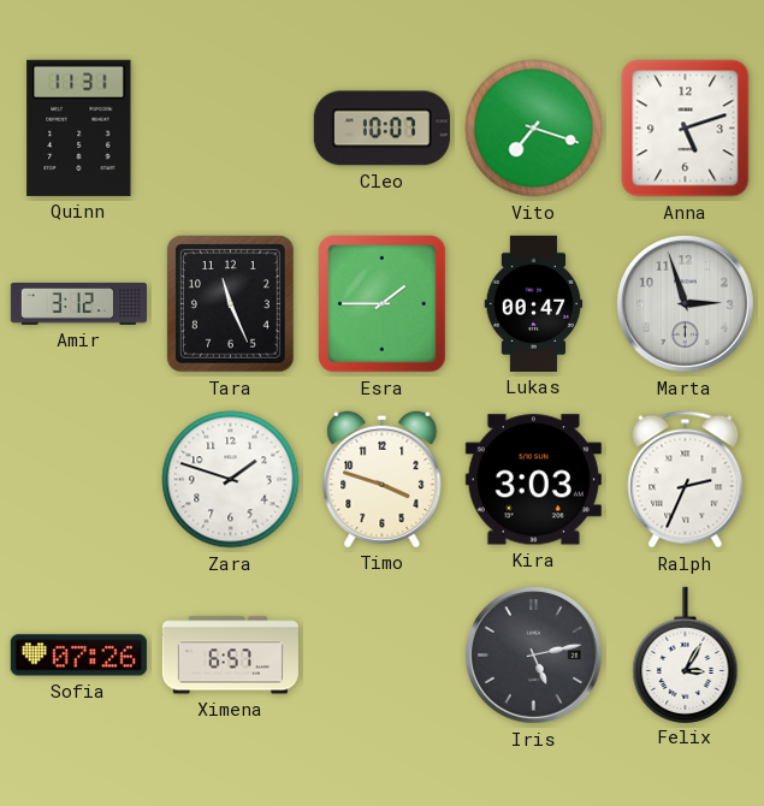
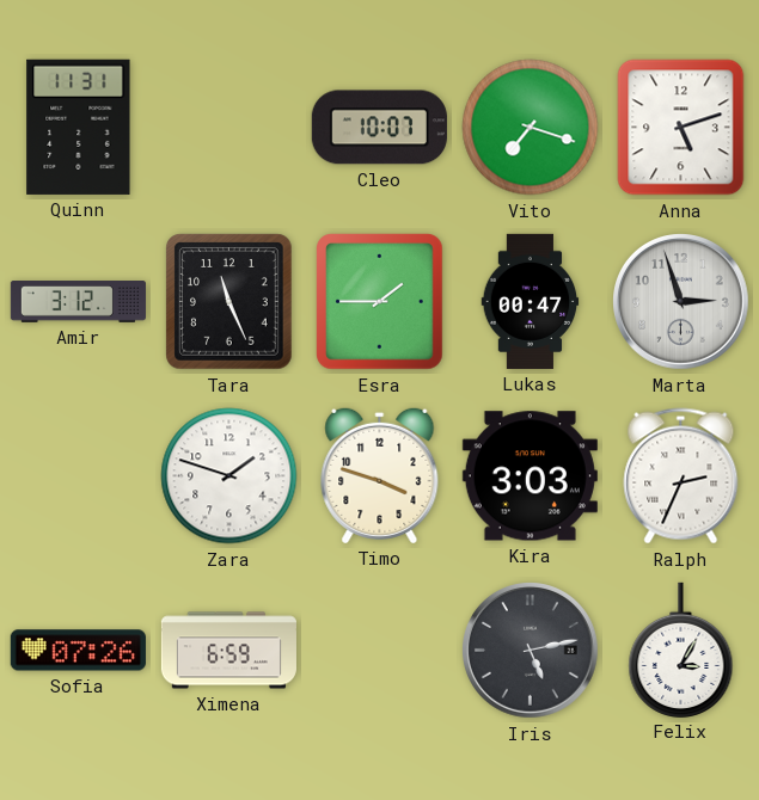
Ximena: 6:57 -> 6:59
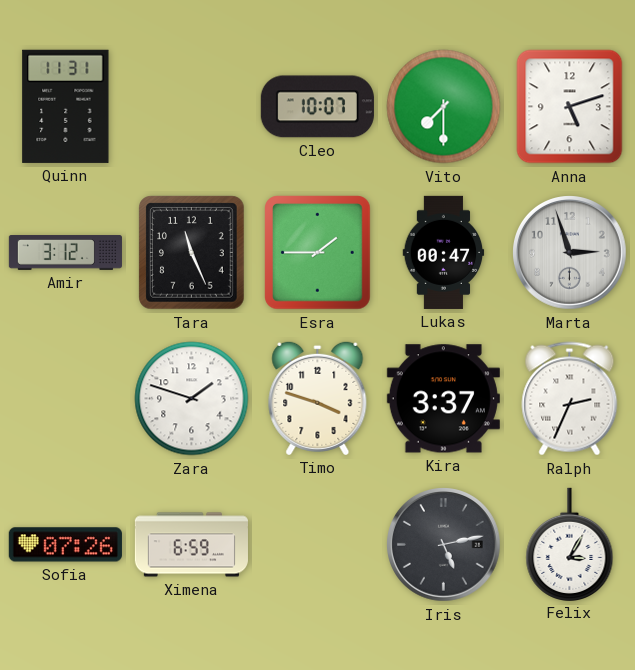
Vito: 7:18 -> 7:30
Kira: 3:03 -> 3:37
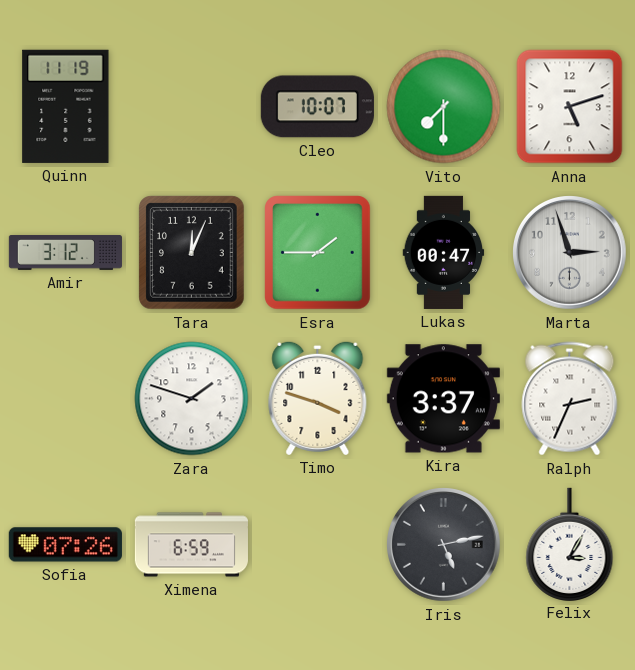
Quinn: 11:31 -> 11:19
Tara: 11:26 -> 12:04
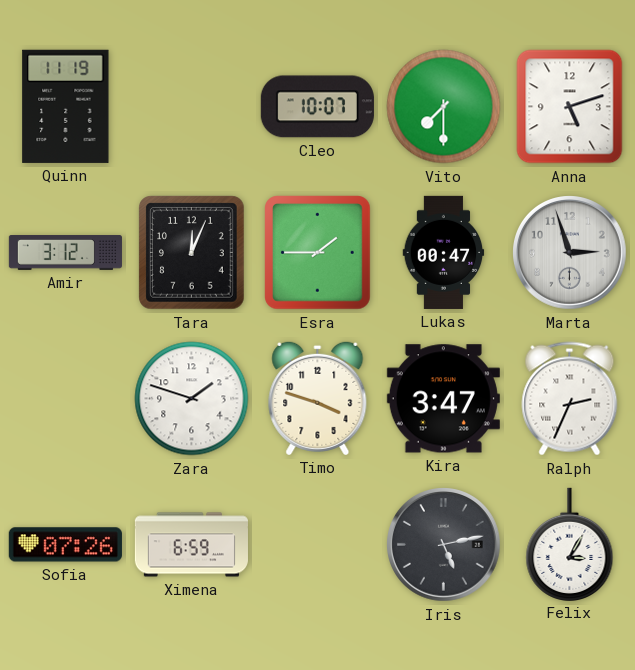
Kira: 3:37 -> 3:47
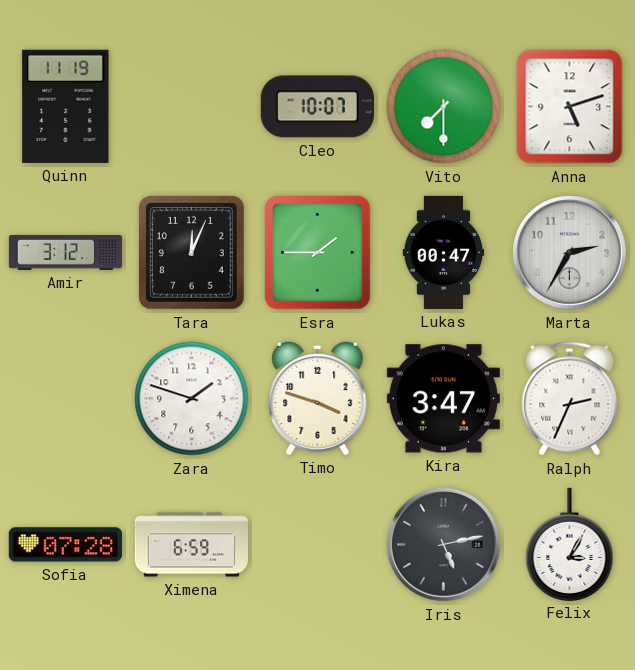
Marta: 2:57 -> 2:35
Sofia: 07:26 -> 07:28
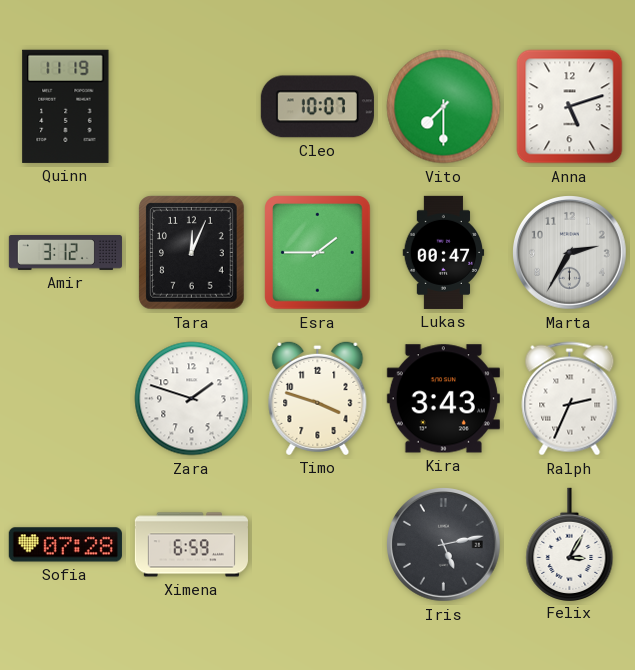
Kira: 3:47 -> 3:43
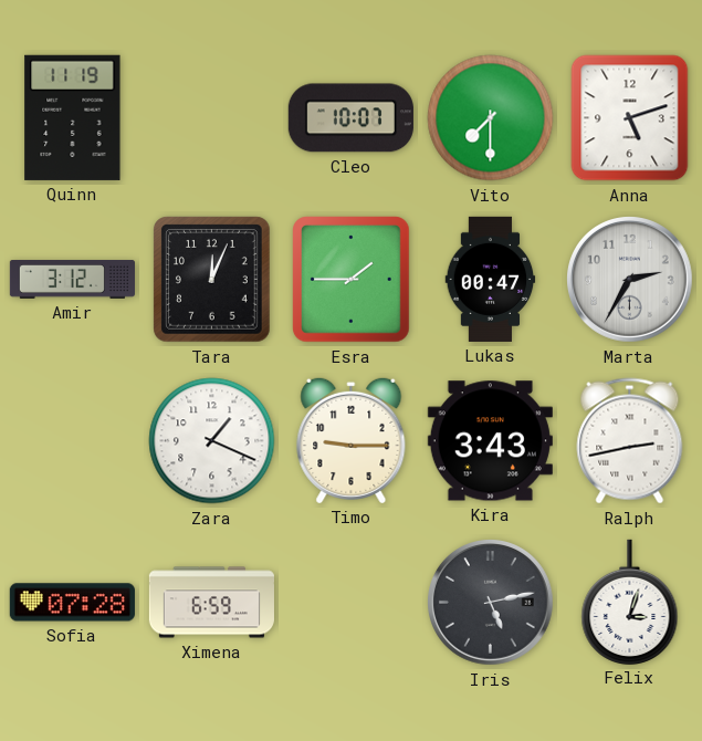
Zara: 1:48 -> 1:19
Timo: 3:48 -> 9:15
Ralph: 2:34 -> 2:43
Felix: 3:05 -> 3:03
